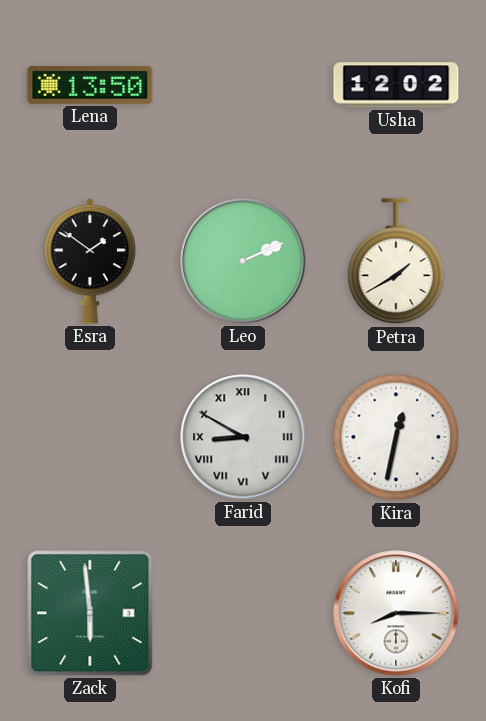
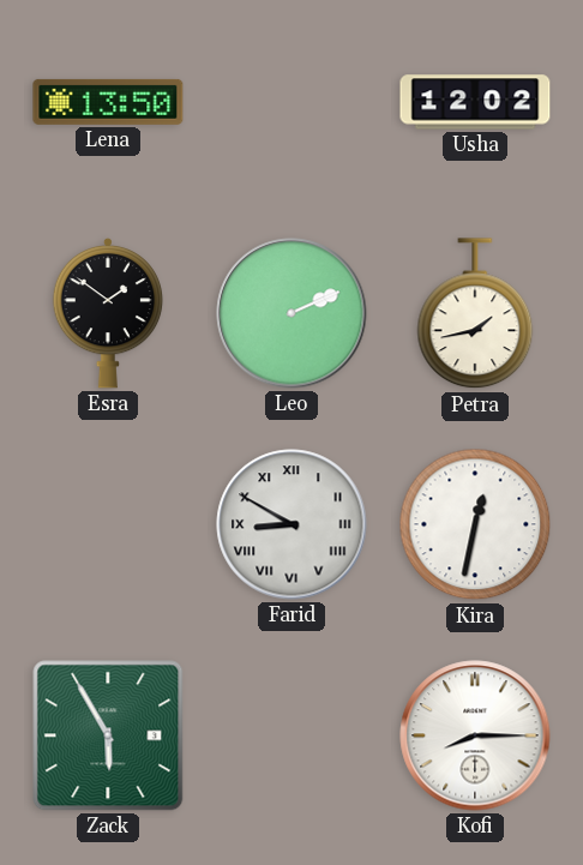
Petra: 1:40 -> 1:43
Zack: 5:59 -> 5:55
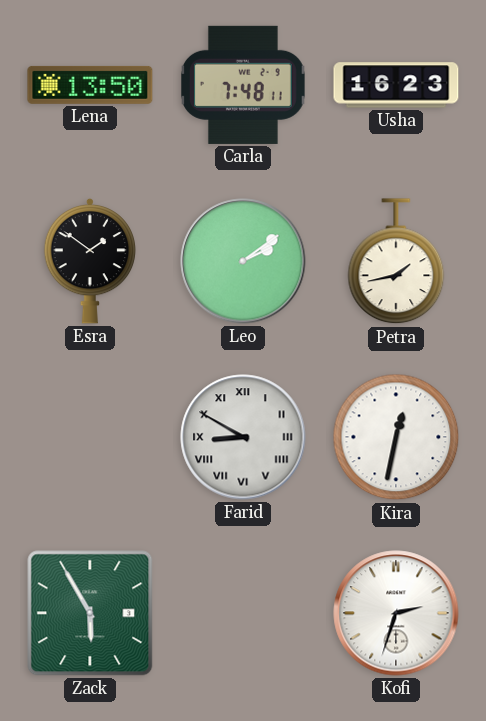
Carla: none -> 7:48
Usha: 12:02 -> 16:23
Leo: 2:11 -> 2:09
Kofi: 8:15 -> 2:33
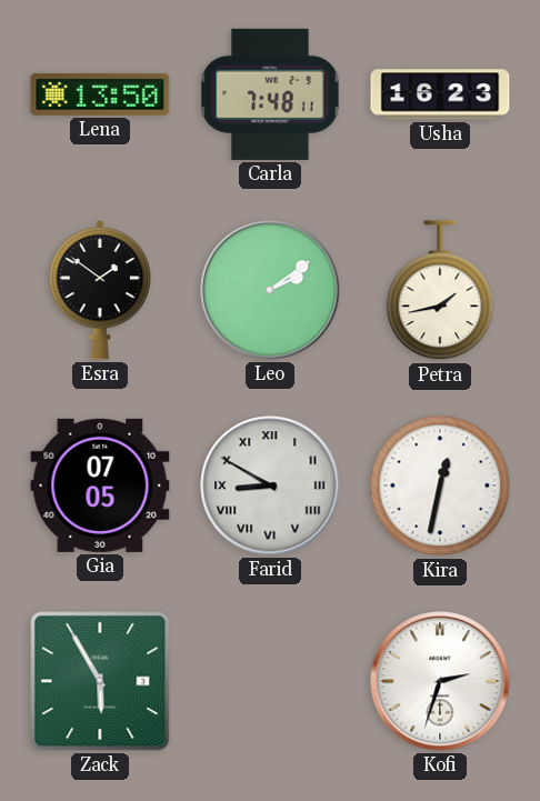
Gia: none -> 07:05
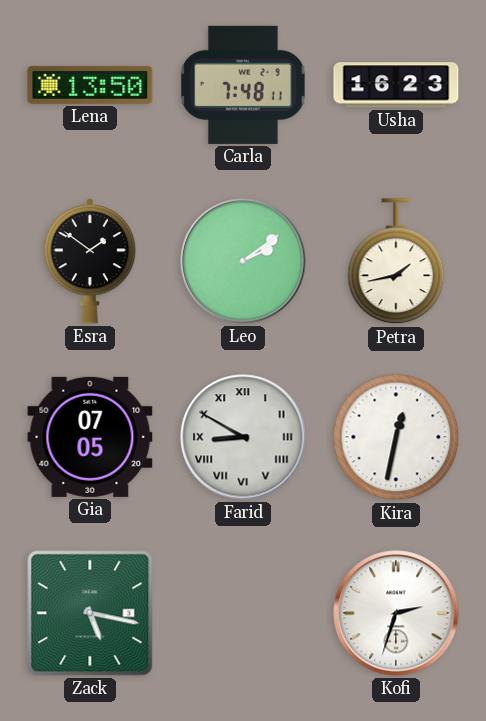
Zack: 5:55 -> 5:17
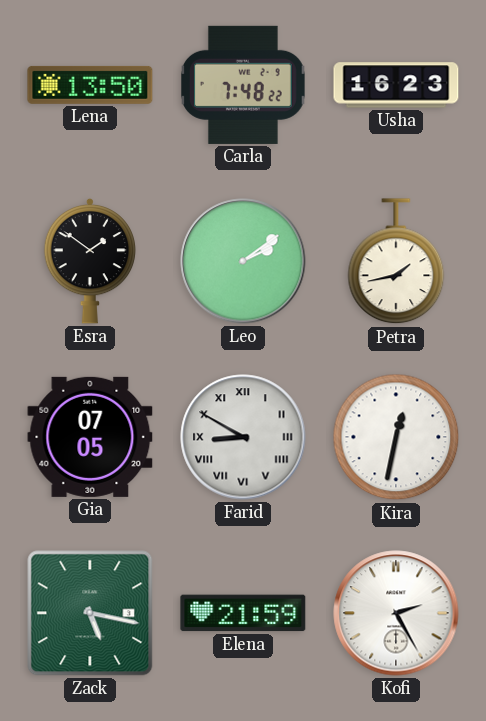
Carla: 7:48:11 -> 7:48:22
Elena: none -> 21:59
Kofi: 2:33 -> 2:25
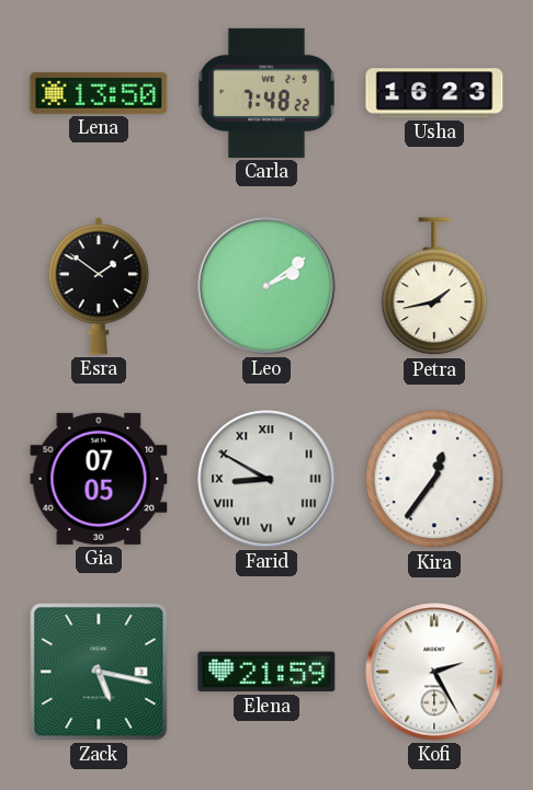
Kira: 12:32 -> 12:36
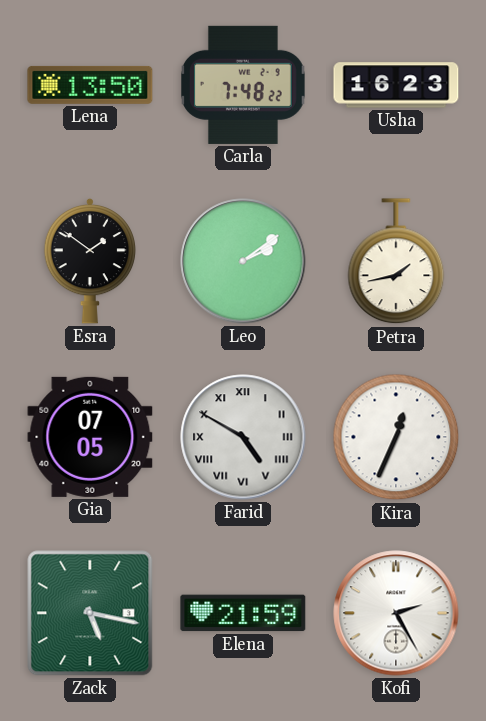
Farid: 8:50 -> 4:50
Kira: 12:36 -> 12:34
